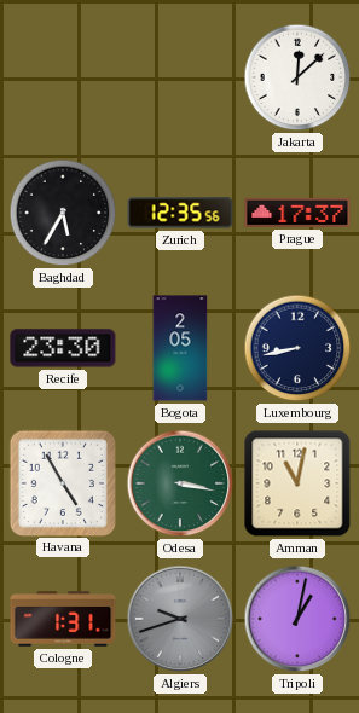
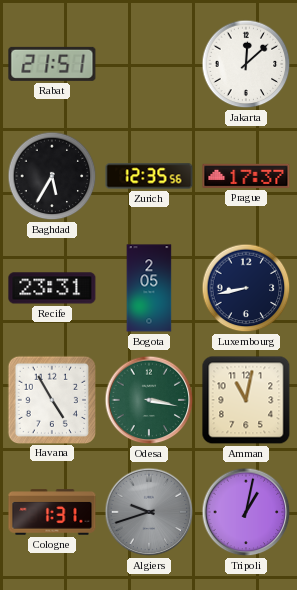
Rabat: none -> 21:51
Recife: 23:30 -> 23:31
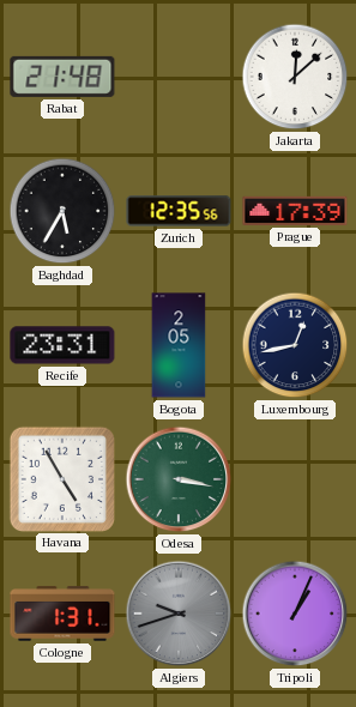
Rabat: 21:51 -> 21:48
Prague: 17:37 -> 17:39
Luxembourg: 8:43 -> 12:43
Amman: 11:02 -> none
Tripoli: 1:02 -> 1:04
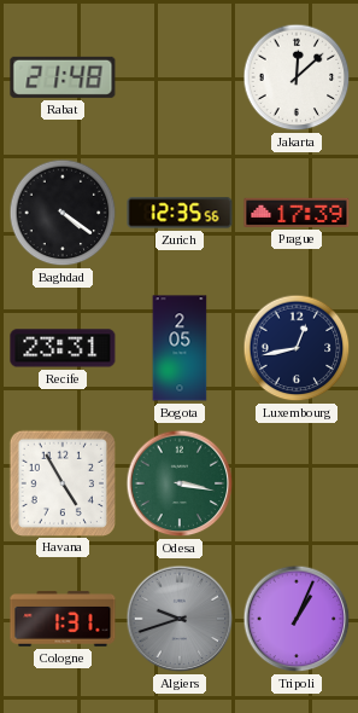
Baghdad: 5:35 -> 4:21
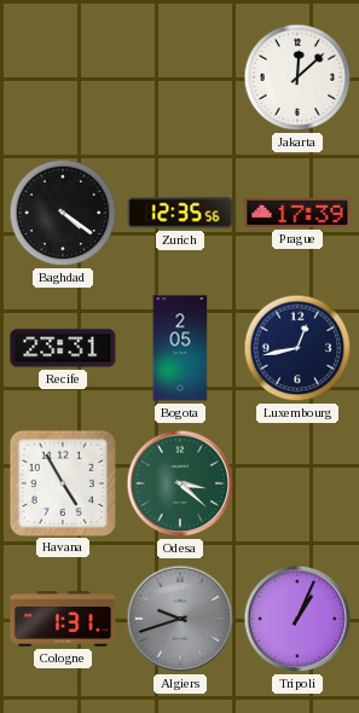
Rabat: 21:48 -> none
Odesa: 3:17 -> 3:22
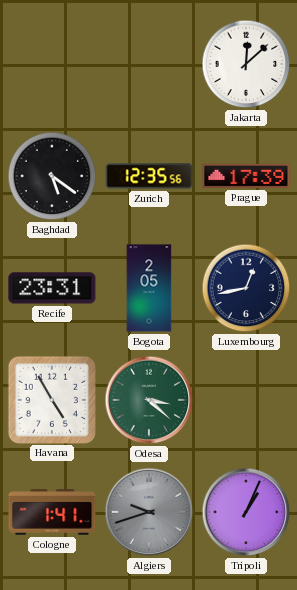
Baghdad: 4:21 -> 5:21
Cologne: 1:31 -> 1:41
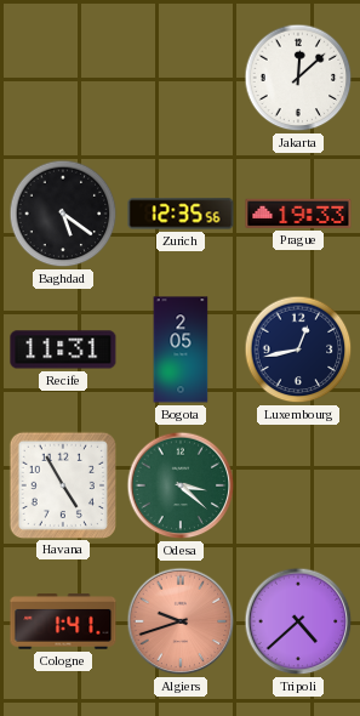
Prague: 17:39 -> 19:33
Recife: 23:31 -> 11:31
Algiers dial: grey -> salmon
Tripoli: 1:04 -> 4:38
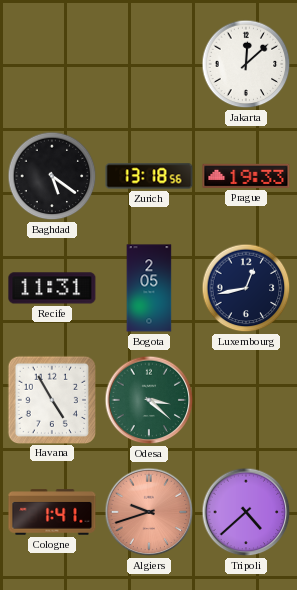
Zurich: 12:35 -> 13:18
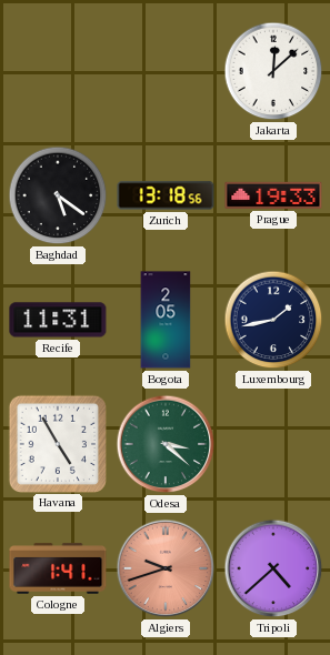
Luxembourg: 12:43 -> 1:43
